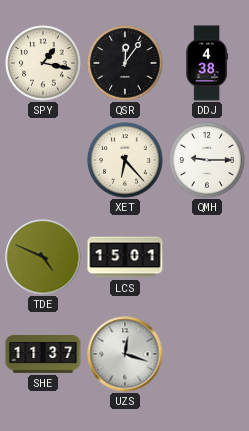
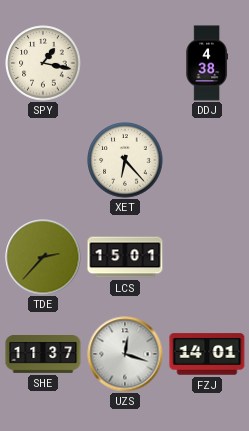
QSR: 12:06 -> none
QMH: 9:15 -> none
TDE: 4:49 -> 2:37
FZJ: none -> 14:01
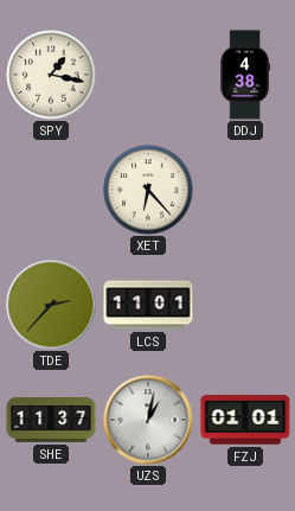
LCS: 15:01 -> 11:01
UZS: 12:18 -> 1:02
FZJ: 14:01 -> 01:01
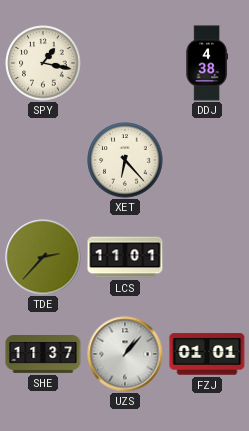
UZS: 1:02 -> 1:07
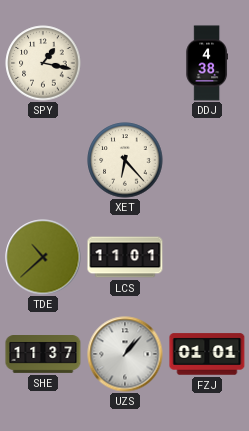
TDE: 2:37 -> 10:38
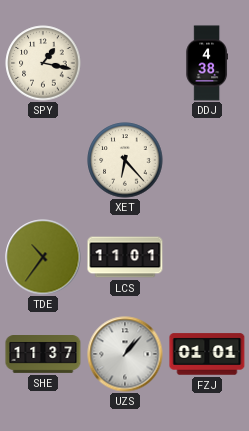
TDE: 10:38 -> 10:36
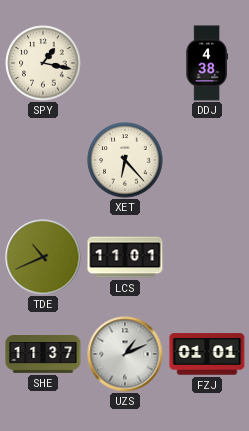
TDE: 10:36 -> 10:41
UZS: 1:07 -> 1:11
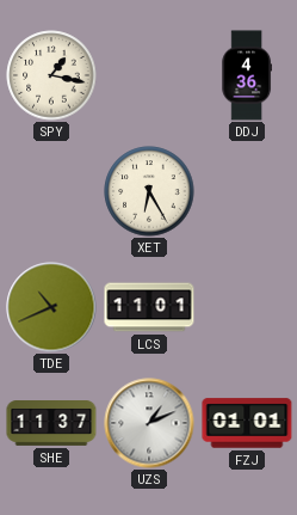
DDJ: 4:38 -> 4:36
XET: 6:23 -> 6:25
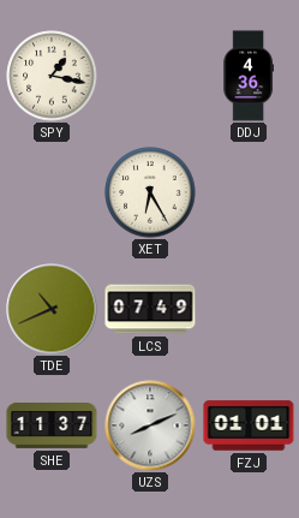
LCS: 11:01 -> 07:49
UZS: 1:11 -> 8:11
